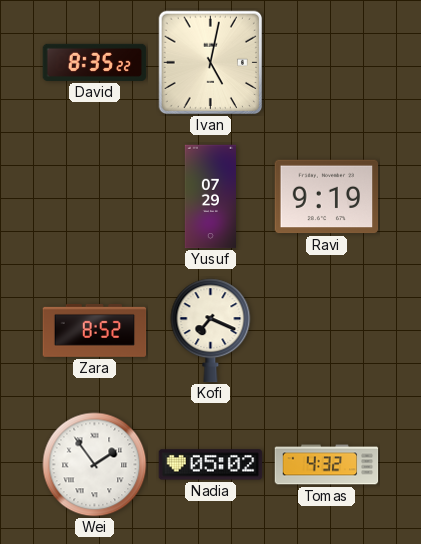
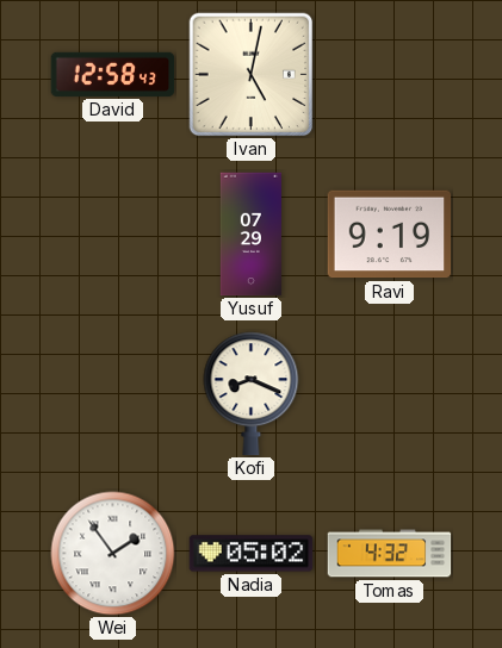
David: 8:35 -> 12:58
Zara: 8:52 -> none
Kofi: 7:19 -> 8:19
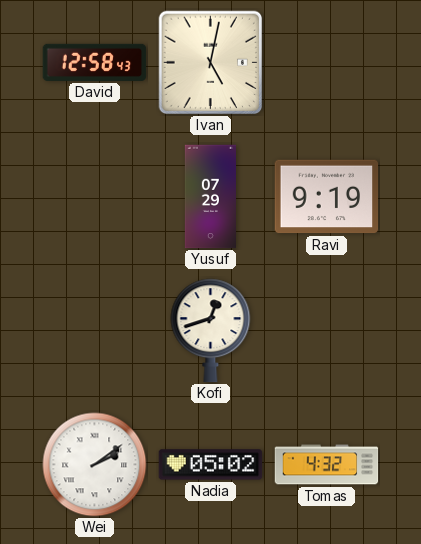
Kofi: 8:19 -> 12:42
Wei: 1:54 -> 2:09
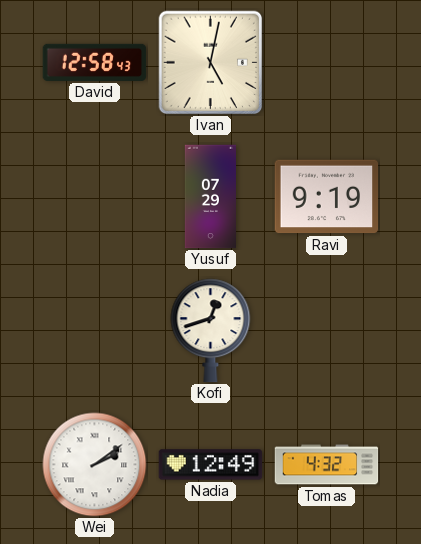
Nadia: 05:02 -> 12:49
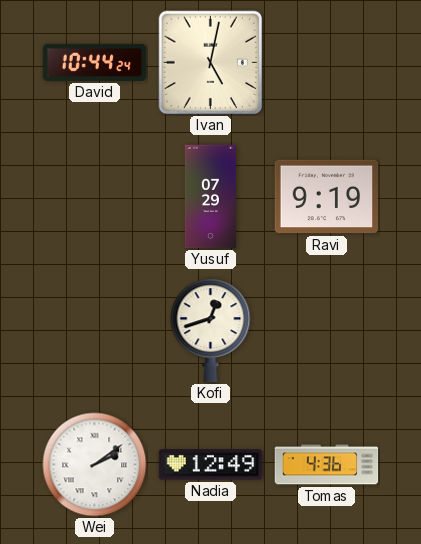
David: 12:58 -> 10:44
Tomas: 4:32 -> 4:36
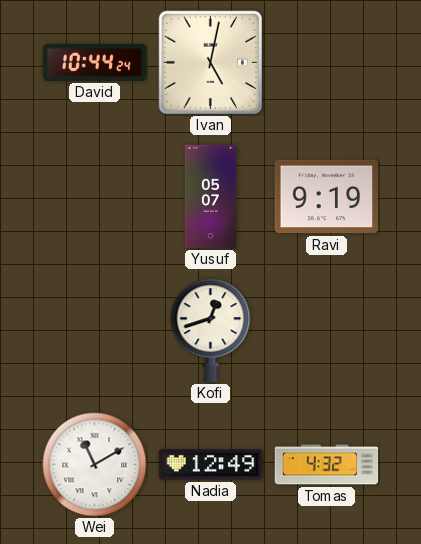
Yusuf: 07:29 -> 05:07
Wei: 2:09 -> 11:10
Tomas: 4:36 -> 4:32
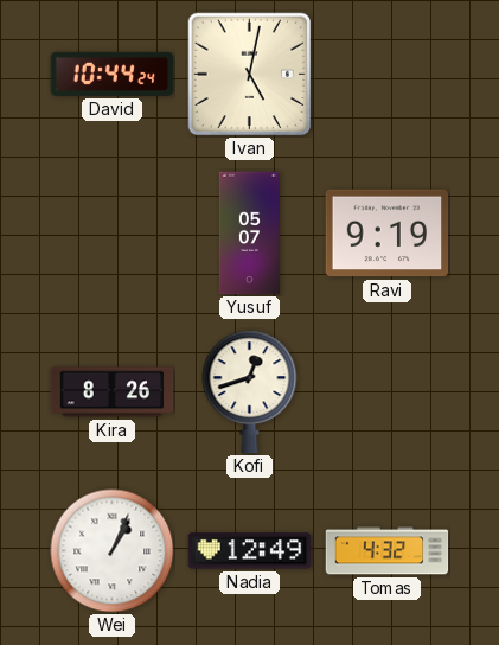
Kira: none -> 8:26
Wei: 11:10 -> 1:04
